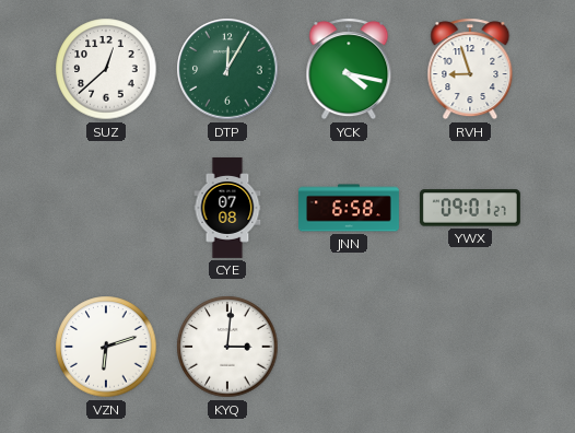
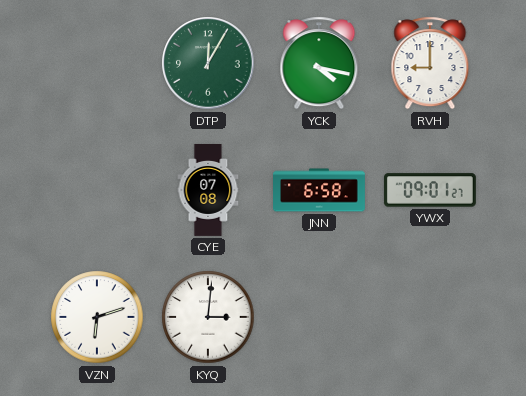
SUZ: 12:38 -> none
RVH: 8:57 -> 9:00
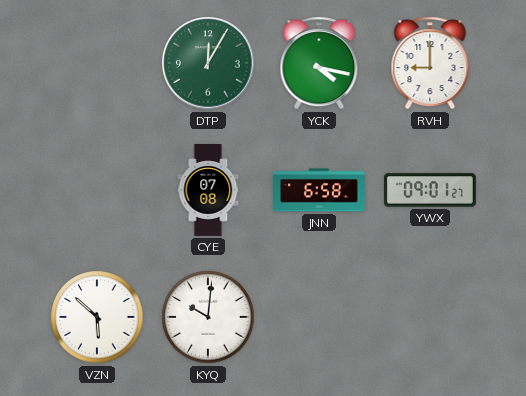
VZN: 6:12 -> 5:52
KYQ: 3:01 -> 10:01
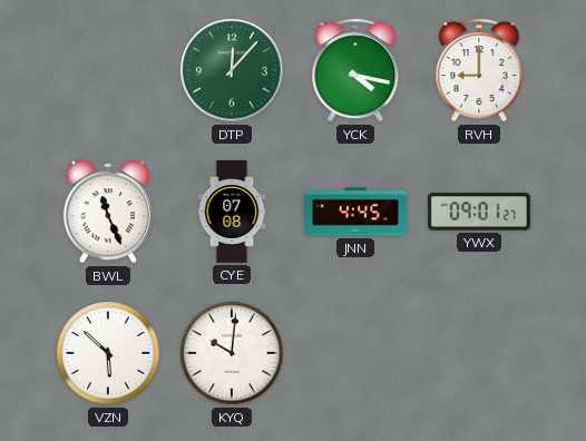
DTP: 12:05 -> 12:07
BWL: none -> 11:26
JNN: 6:58 -> 4:45
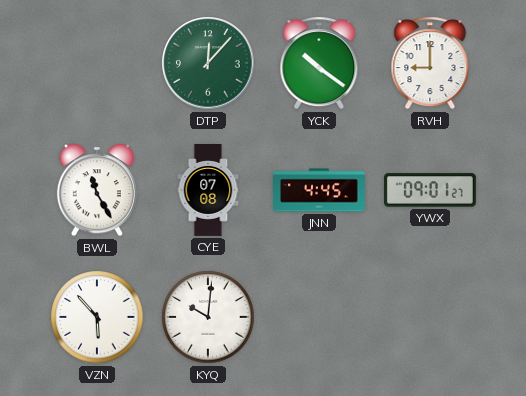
YCK: 4:17 -> 10:21
BWL: 11:26 -> 11:25
VZN: 5:52 -> 5:53
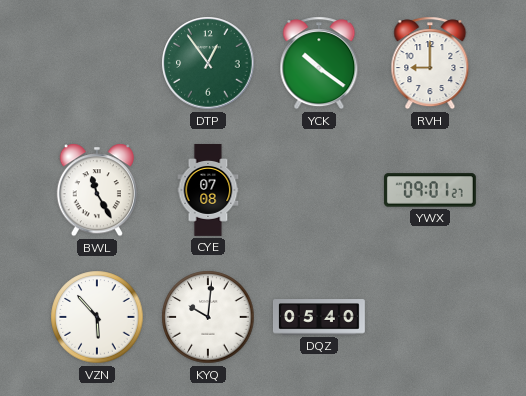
DTP: 12:07 -> 12:54
JNN: 4:45 -> none
DQZ: none -> 05:40
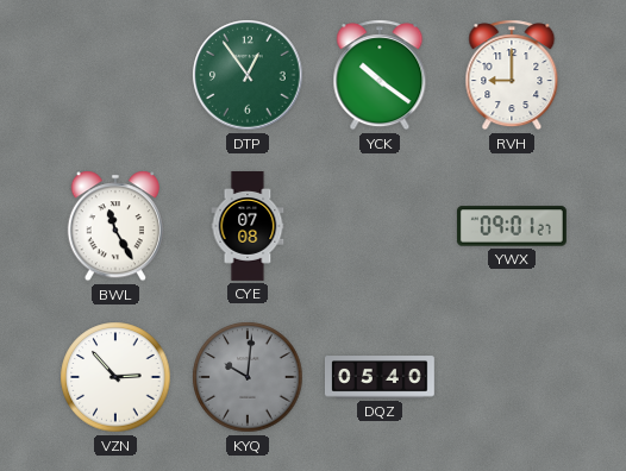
VZN: 5:53 -> 2:53
KYQ dial: white -> grey
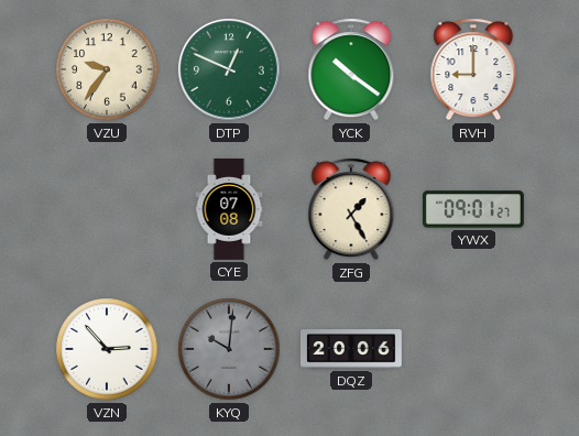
VZU: none -> 9:36
DTP: 12:54 -> 12:49
BWL: 11:25 -> none
ZFG: none -> 1:25
DQZ: 05:40 -> 20:06
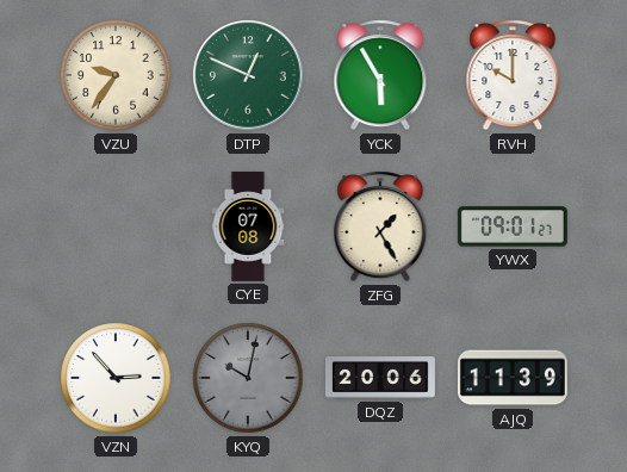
YCK: 10:21 -> 5:55
RVH: 9:00 -> 10:00
KYQ: 10:01 -> 10:02
AJQ: none -> 11:39
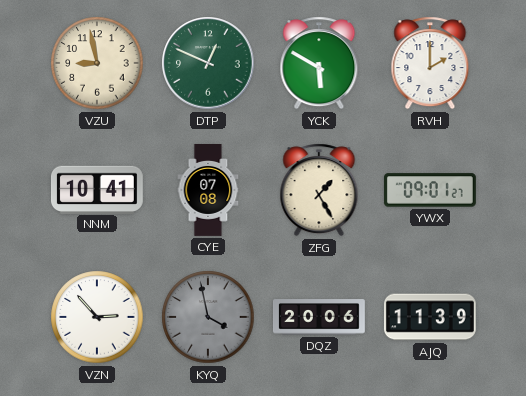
VZU: 9:36 -> 8:58
YCK: 5:55 -> 5:50
RVH: 10:00 -> 2:00
NNM: none -> 10:41
KYQ: 10:02 -> 3:58
